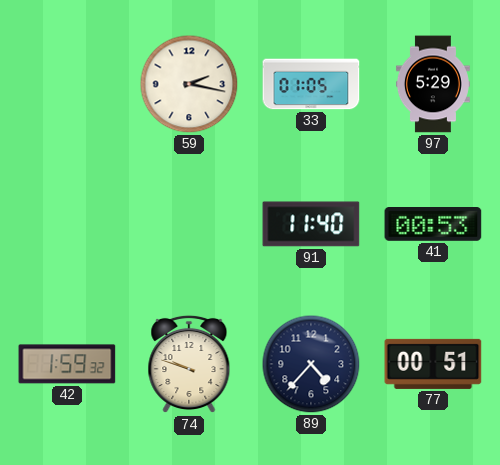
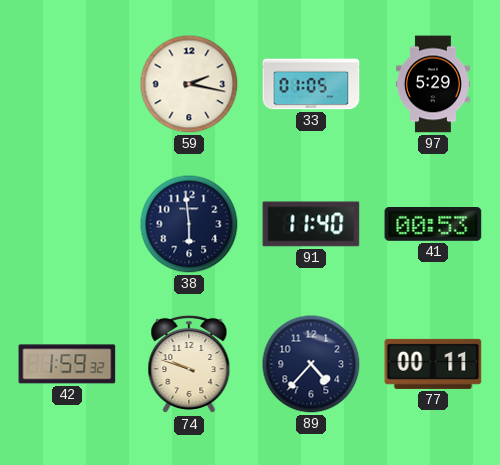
38: none -> 5:59
77: 00:51 -> 00:11
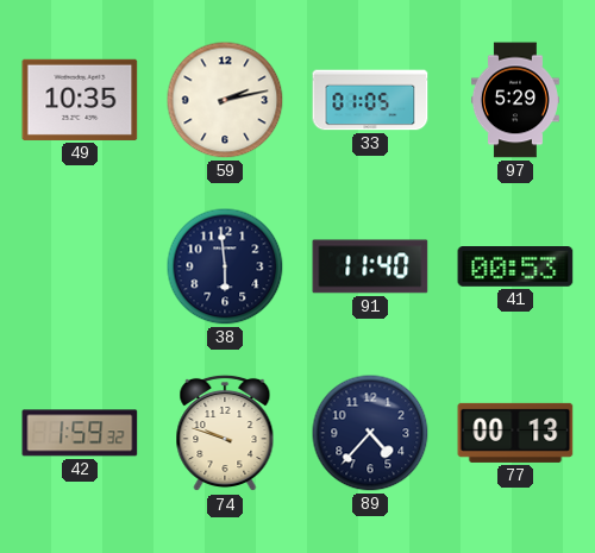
49: none -> 10:35
59: 2:17 -> 2:13
77: 00:11 -> 00:13
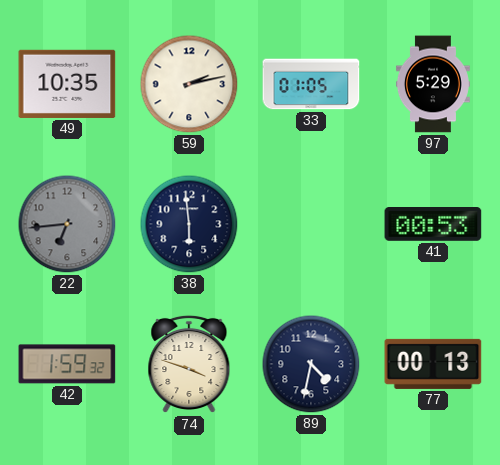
22: none -> 6:44
91: 11:40 -> none
74: 9:48 -> 3:48
89: 4:37 -> 4:32
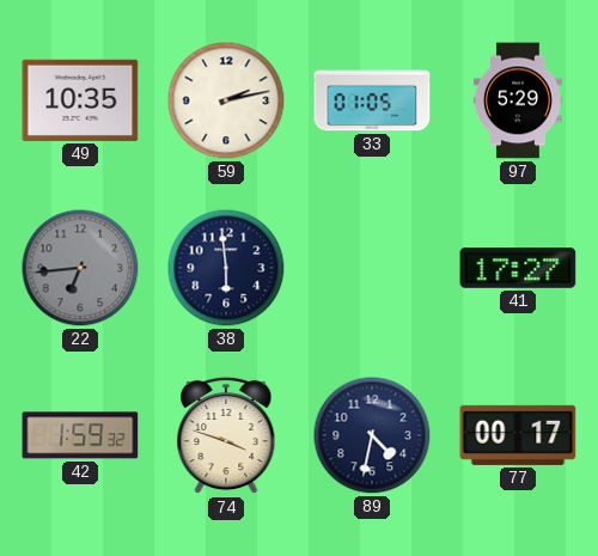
41: 00:53 -> 17:27
77: 00:13 -> 00:17
